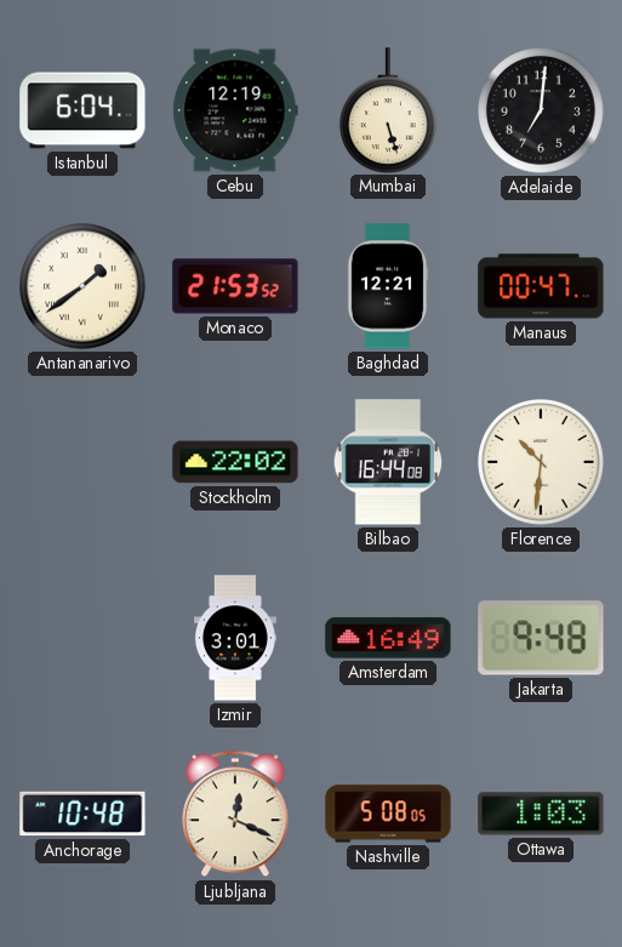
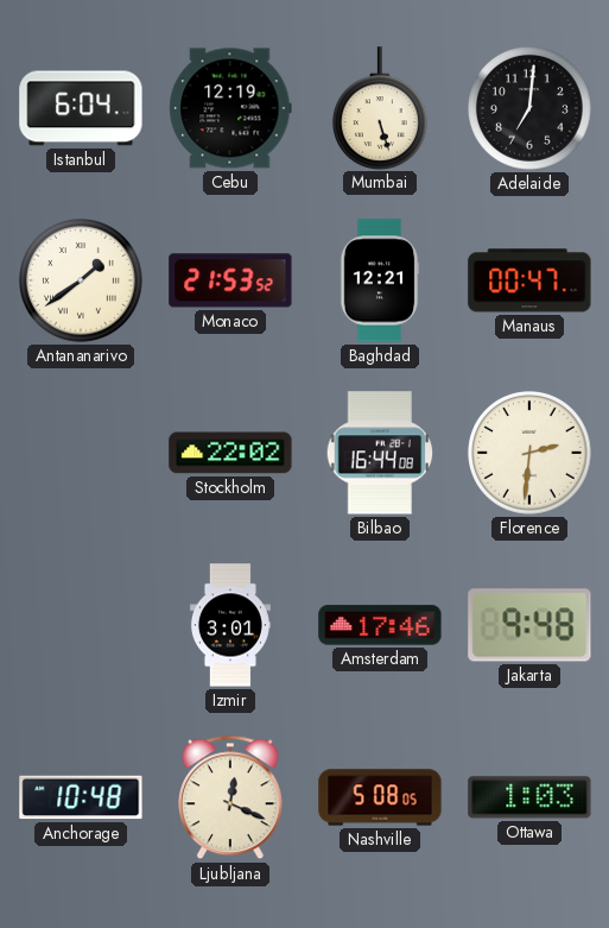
Florence: 10:31 -> 2:31
Amsterdam: 16:49 -> 17:46
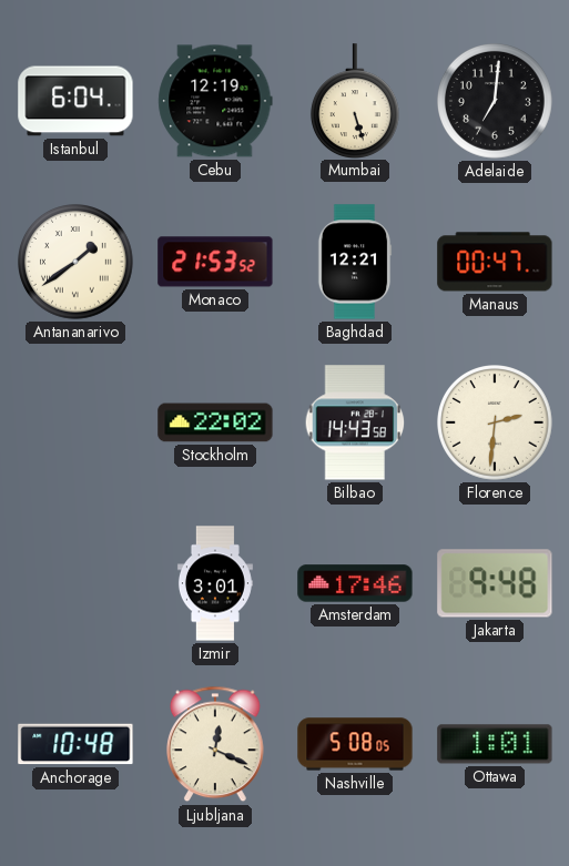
Bilbao: 16:44 -> 14:43
Ottawa: 1:03 -> 1:01
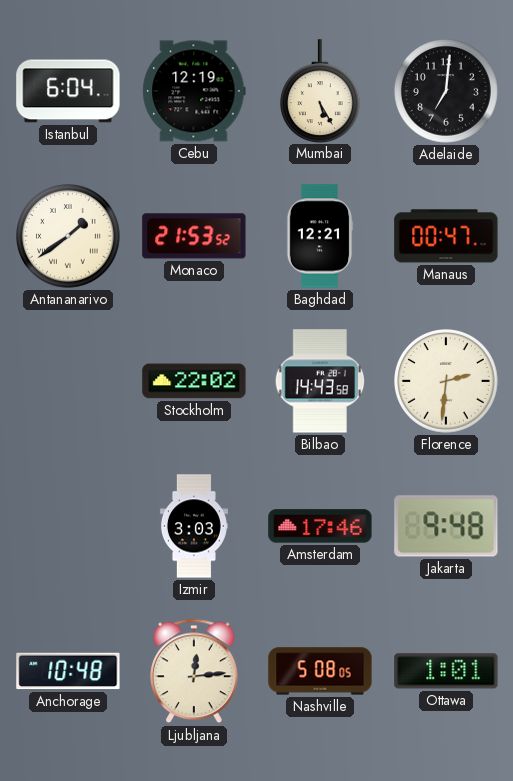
Mumbai: 5:27 -> 5:25
Izmir: 3:01 -> 3:03
Ljubljana: 12:19 -> 12:14
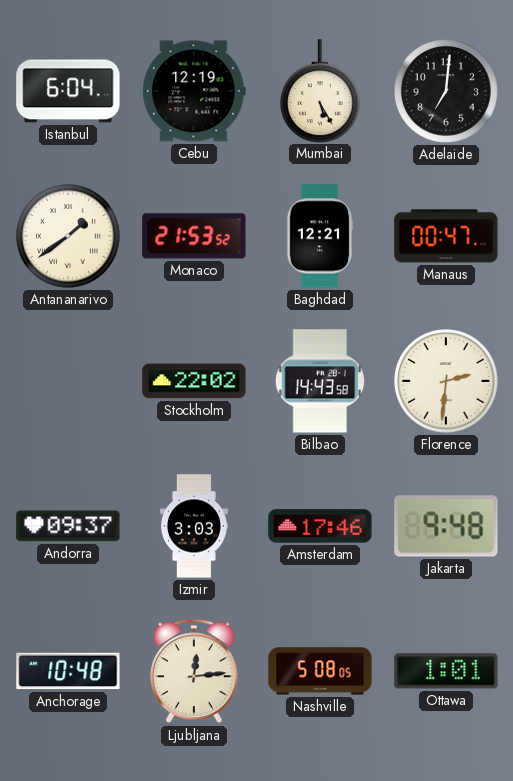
Andorra: none -> 09:37
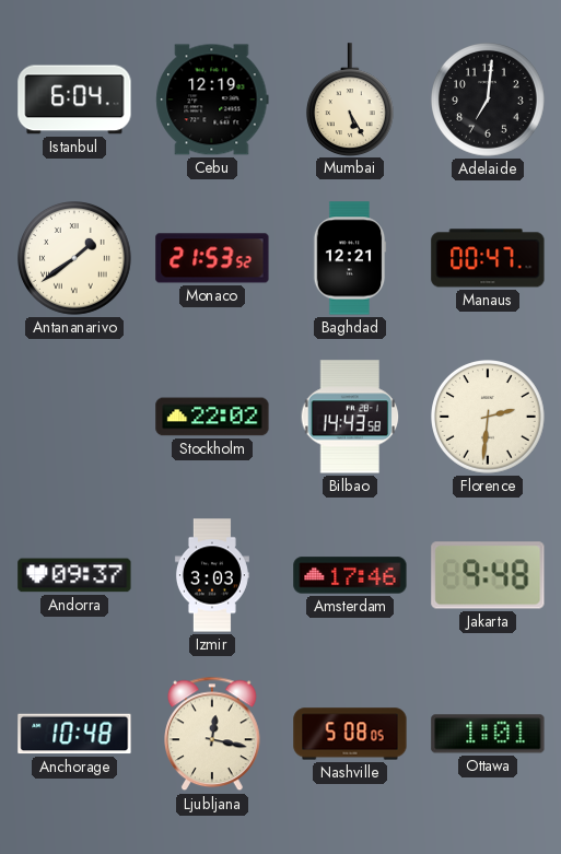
Ljubljana: 12:14 -> 12:17
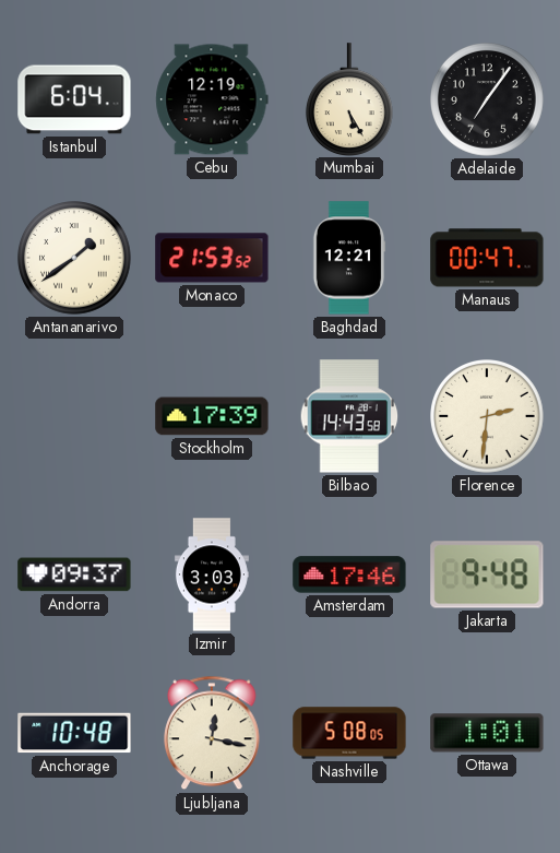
Adelaide: 7:01 -> 7:06
Stockholm: 22:02 -> 17:39
